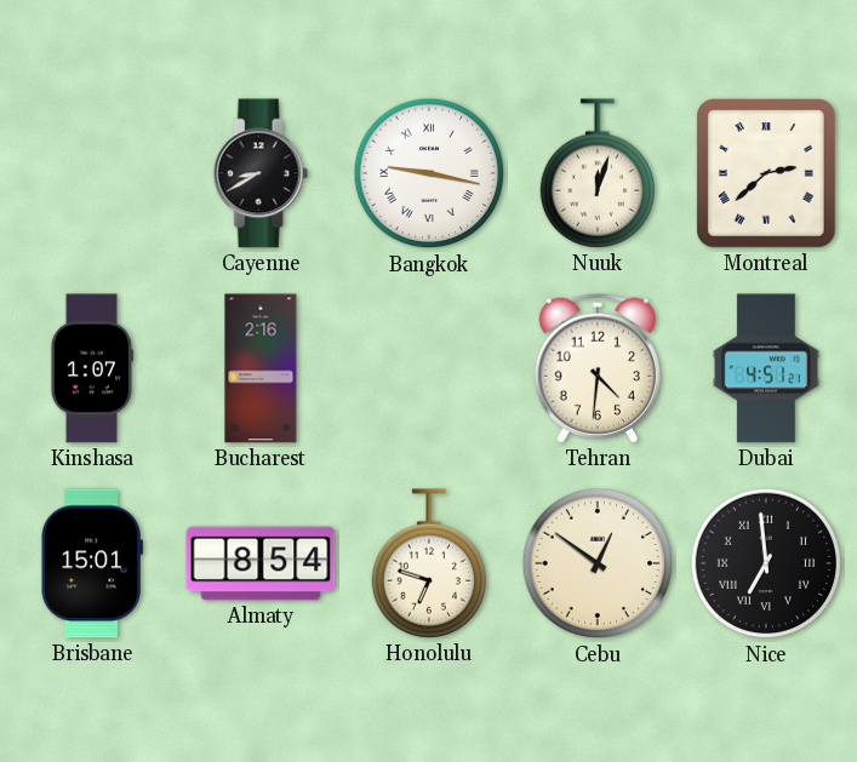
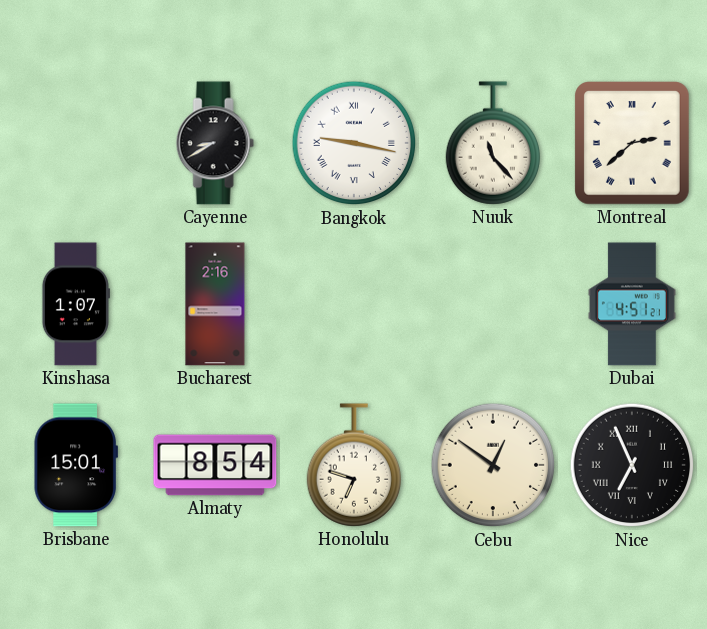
Nuuk: 12:03 -> 11:23
Tehran: 4:31 -> none
Nice: 6:59 -> 6:56
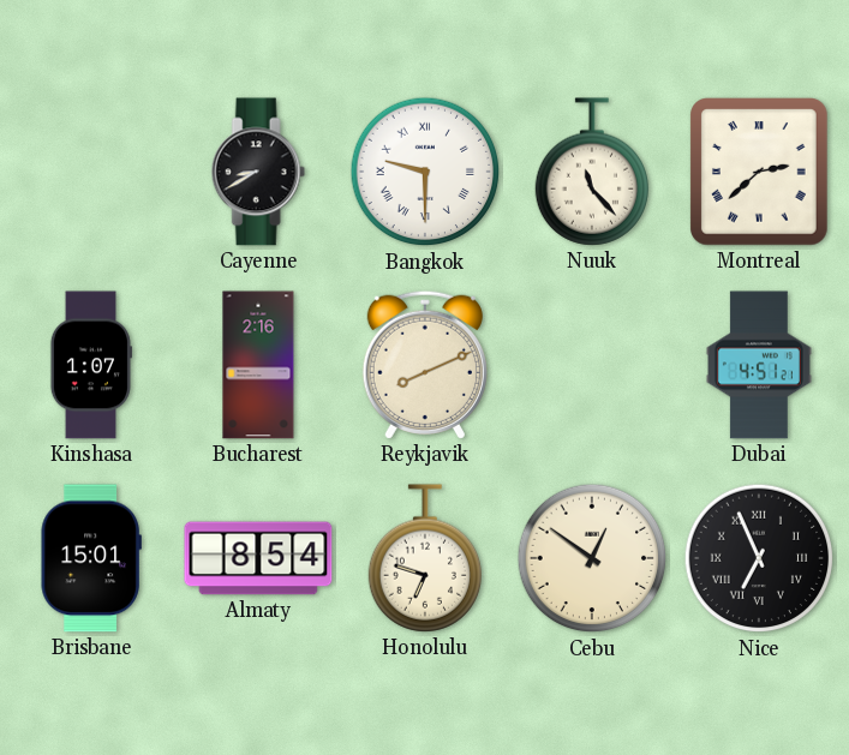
Bangkok: 9:17 -> 9:30
Reykjavik: none -> 8:11
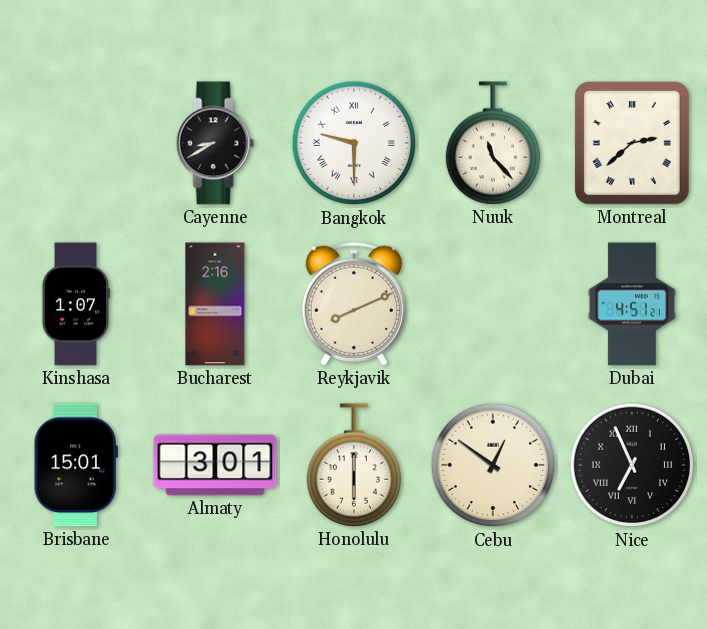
Almaty: 8:54 -> 3:01
Honolulu: 6:48 -> 6:00
